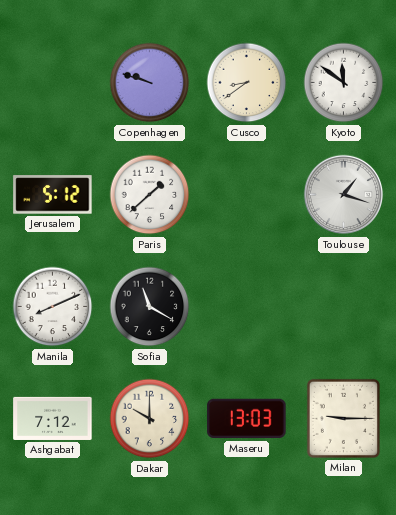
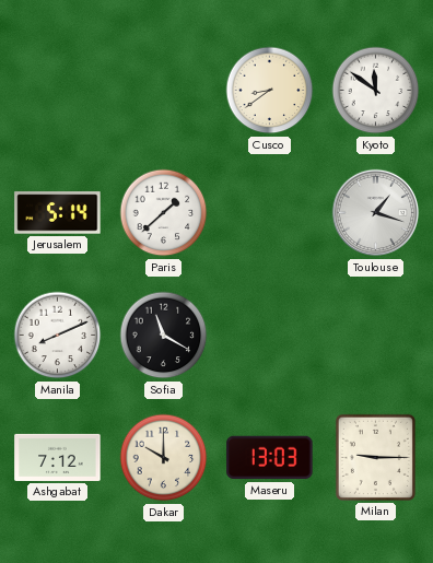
Copenhagen: 9:48 -> none
Jerusalem: 5:12 -> 5:14
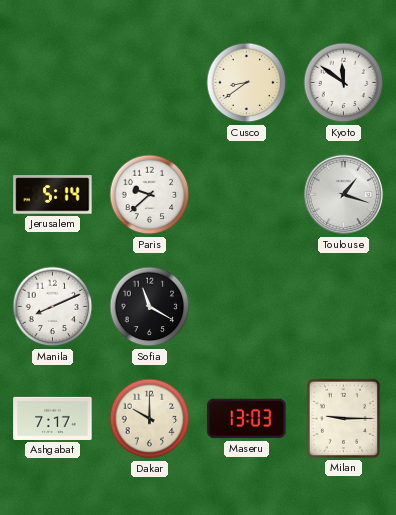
Paris: 1:38 -> 9:38
Ashgabat: 7:12 -> 7:17
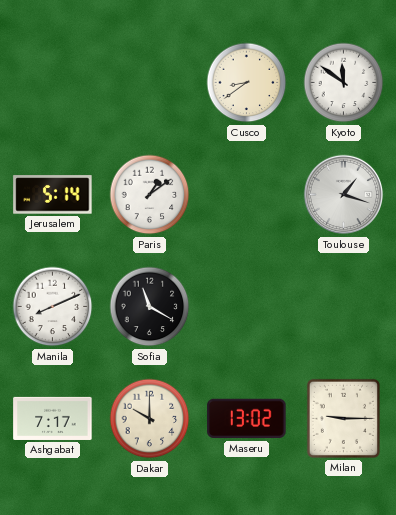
Paris: 9:38 -> 1:09
Maseru: 13:03 -> 13:02
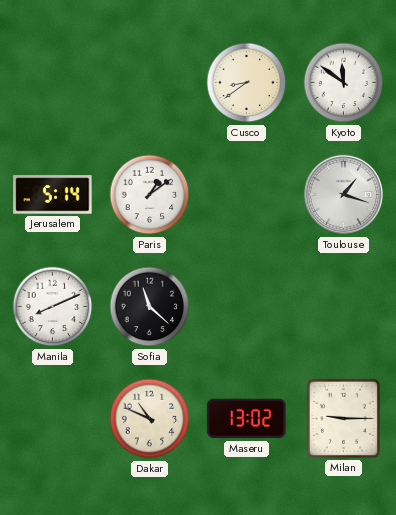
Sofia: 11:20 -> 11:22
Ashgabat: 7:17 -> none
Dakar: 10:00 -> 10:49
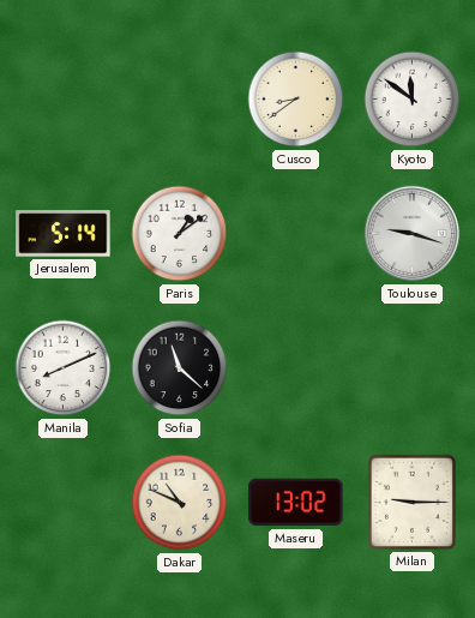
Toulouse: 1:18 -> 9:18
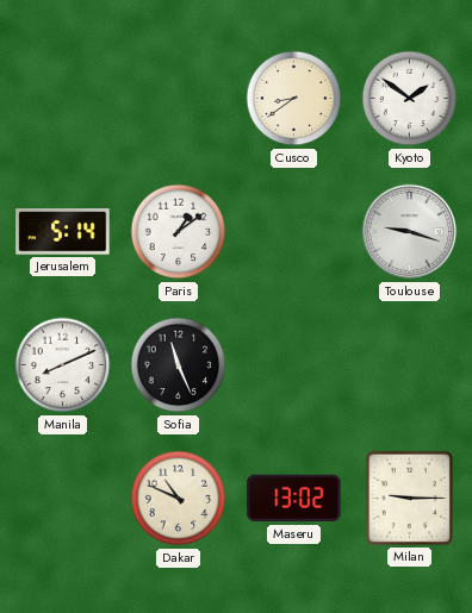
Kyoto: 11:51 -> 1:51
Sofia: 11:22 -> 11:26
